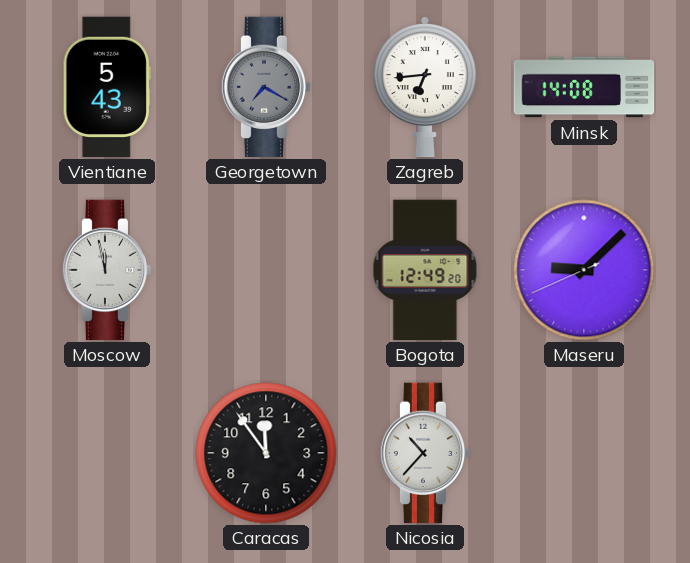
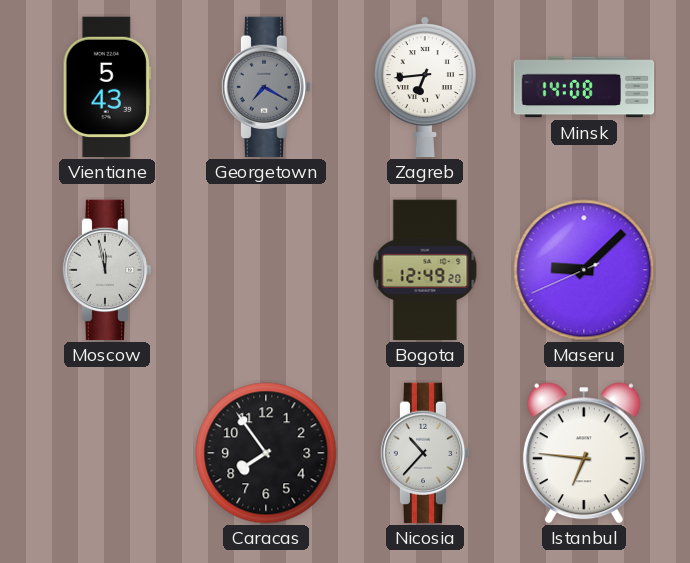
Caracas: 11:54 -> 7:54
Istanbul: none -> 6:46
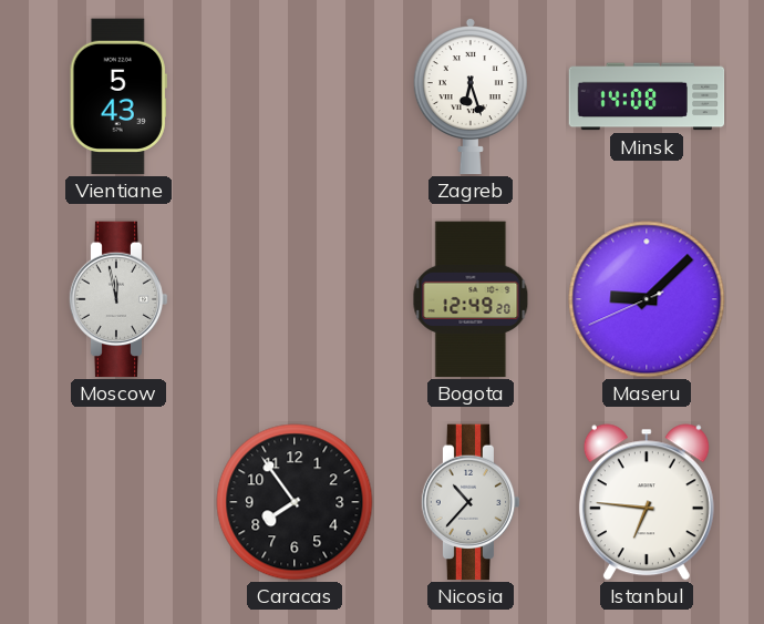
Georgetown: 7:20 -> none
Zagreb: 6:44 -> 6:27
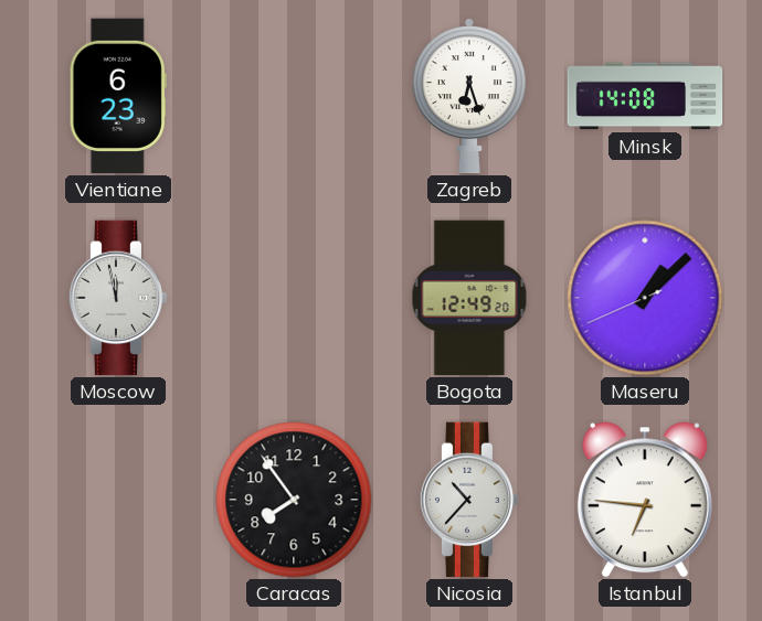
Vientiane: 5:43 -> 6:23
Maseru: 9:07 -> 1:07
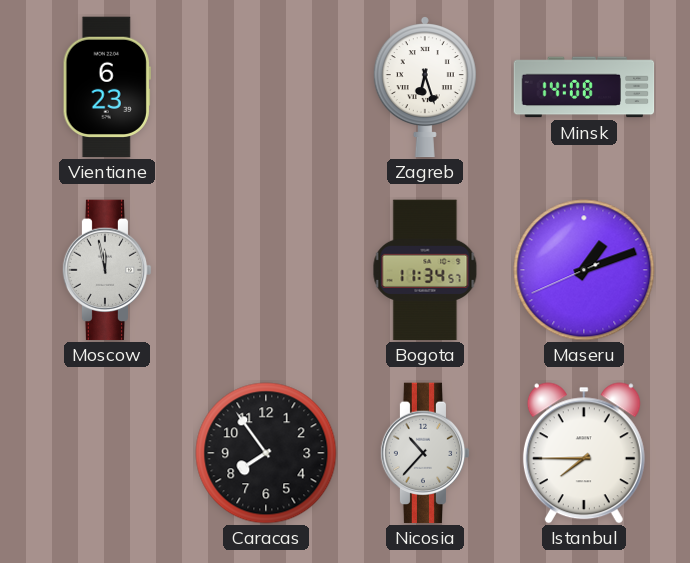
Bogota: 12:49 -> 11:34
Maseru: 1:07 -> 1:11
Istanbul: 6:46 -> 7:45
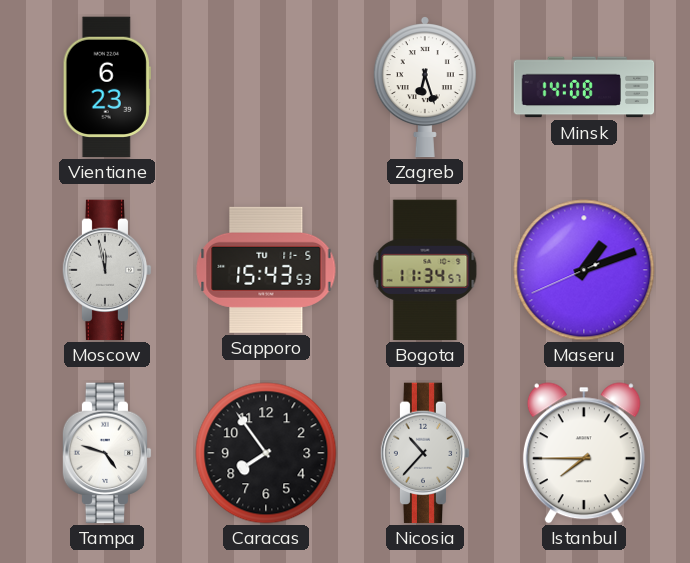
Sapporo: none -> 15:43
Tampa: none -> 4:48
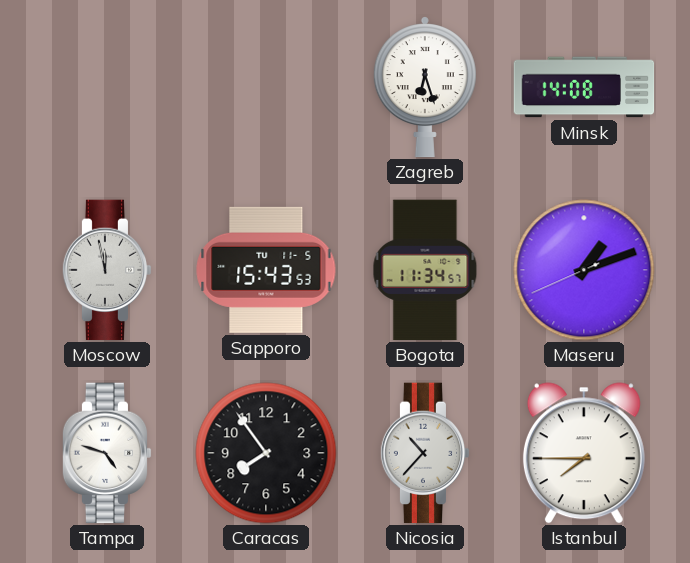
Vientiane: 6:23 -> none
